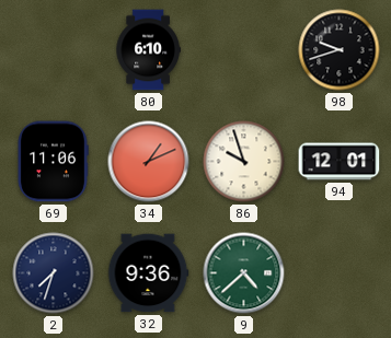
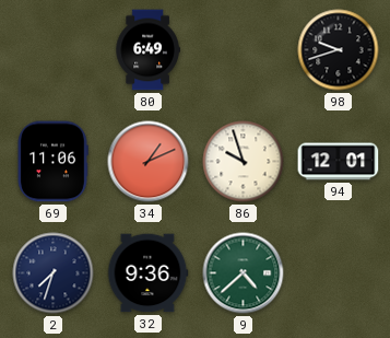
80: 6:10 -> 6:49
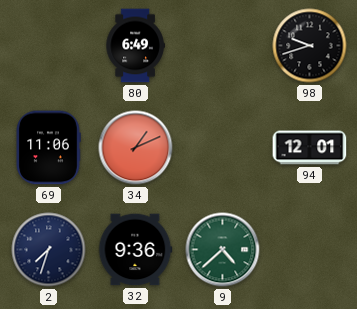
86: 9:57 -> none
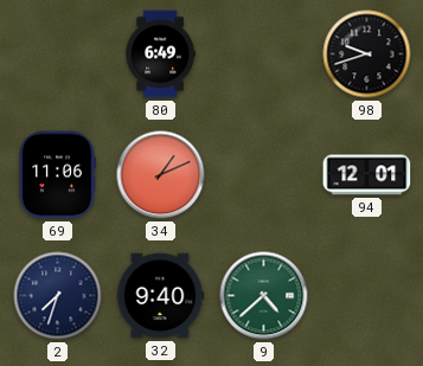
32: 9:36 -> 9:40
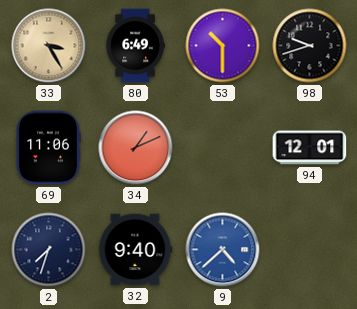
33: none -> 3:25
53: none -> 10:30
9 dial: green -> blue
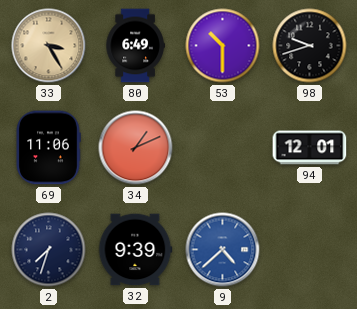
32: 9:40 -> 9:39
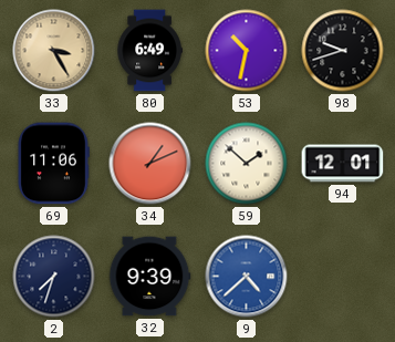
53: 10:30 -> 10:32
59: none -> 1:52
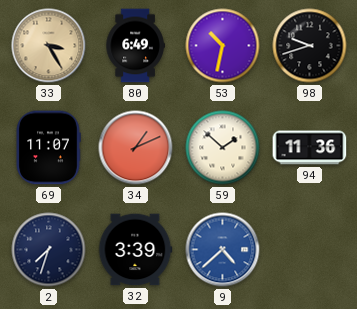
69: 11:06 -> 11:07
94: 12:01 -> 11:36
32: 9:39 -> 3:39
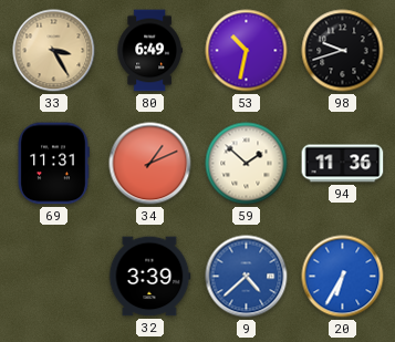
69: 11:07 -> 11:31
2: 7:33 -> none
20: none -> 6:35
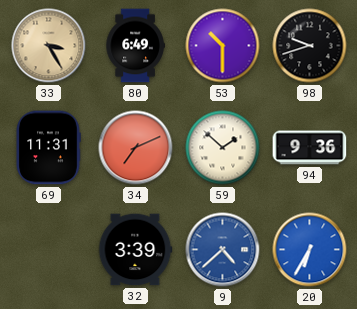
53: 10:32 -> 10:30
34: 1:11 -> 7:11
94: 11:36 -> 9:36
